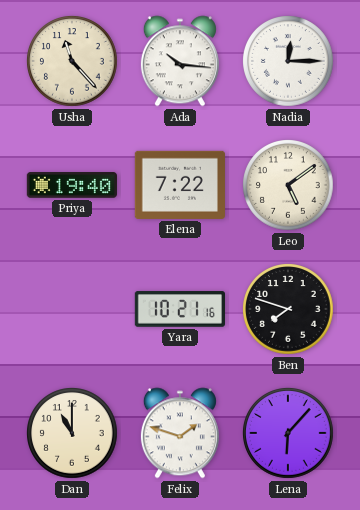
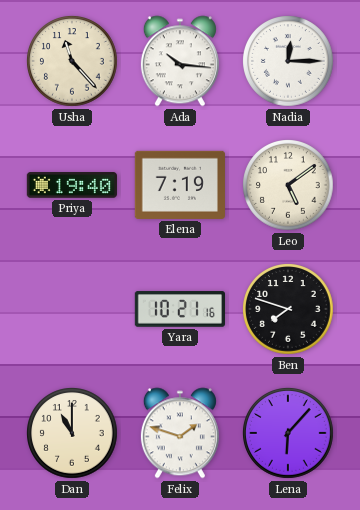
Elena: 7:22 -> 7:19
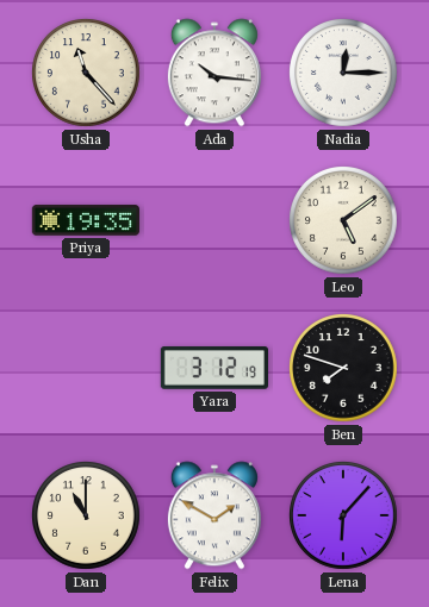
Priya: 19:40 -> 19:35
Elena: 7:19 -> none
Yara: 10:21 -> 3:12
Felix: 1:48 -> 1:50
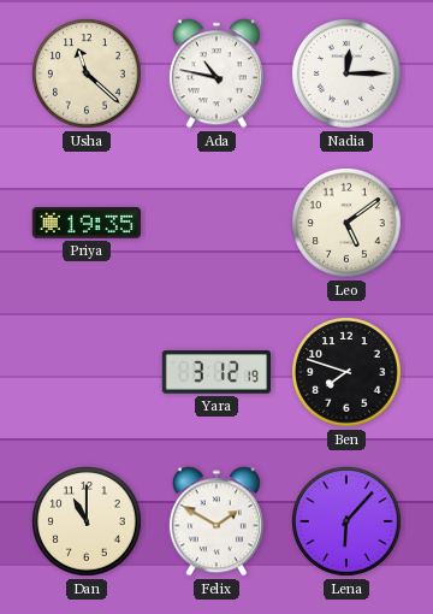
Usha: 11:23 -> 11:22
Ada: 10:16 -> 10:47
